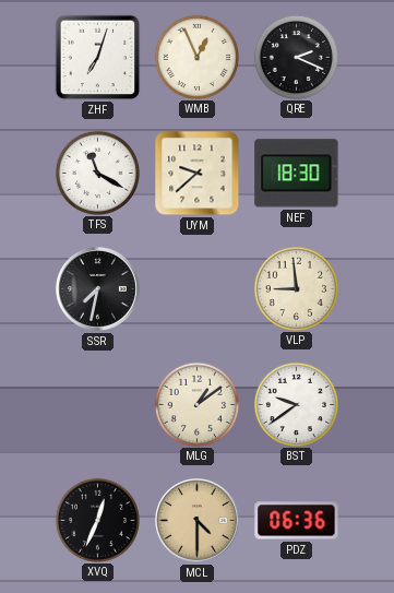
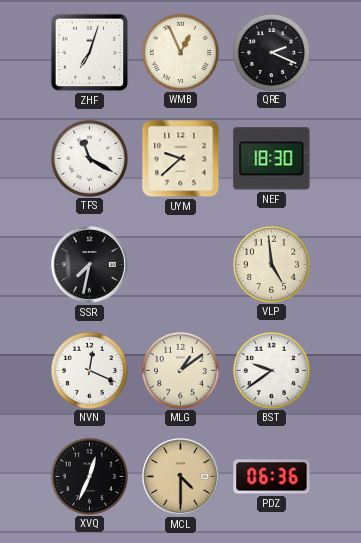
VLP: 8:59 -> 4:59
NVN: none -> 12:19
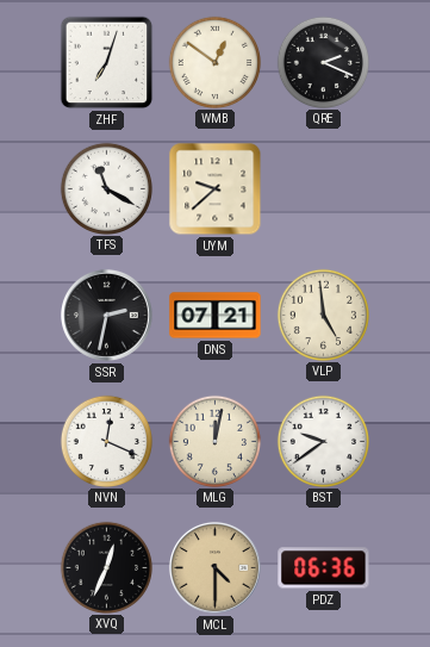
WMB: 12:56 -> 12:51
NEF: 18:30 -> none
SSR: 7:32 -> 2:32
DNS: none -> 07:21
MLG: 1:09 -> 12:02
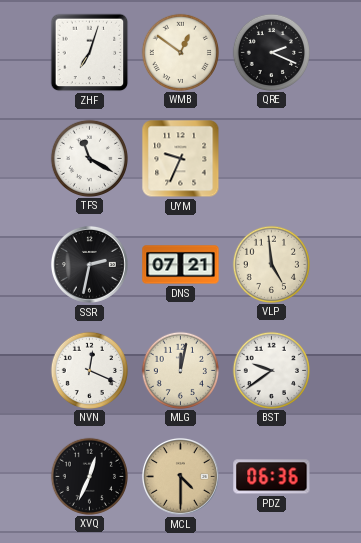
UYM: 9:38 -> 9:34
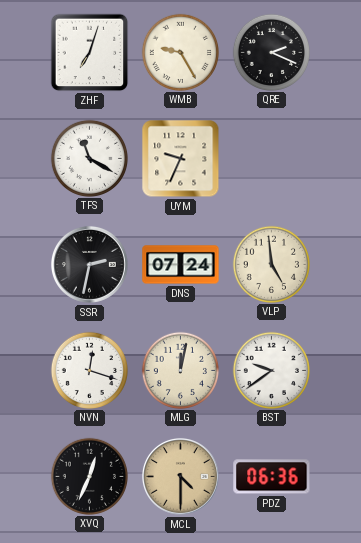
WMB: 12:51 -> 9:25
DNS: 07:21 -> 07:24
NVN: 12:19 -> 12:18
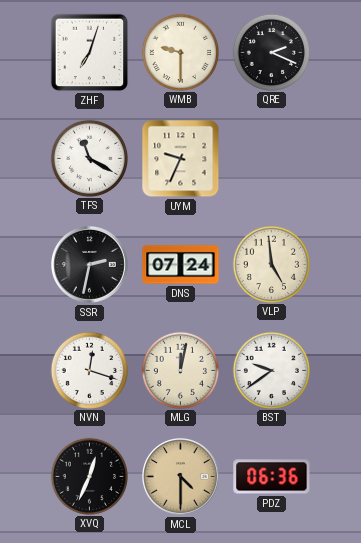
WMB: 9:25 -> 9:30
